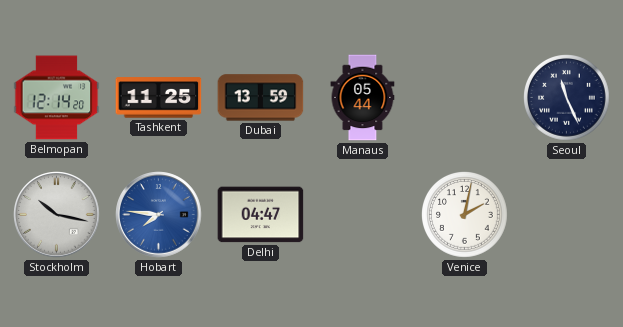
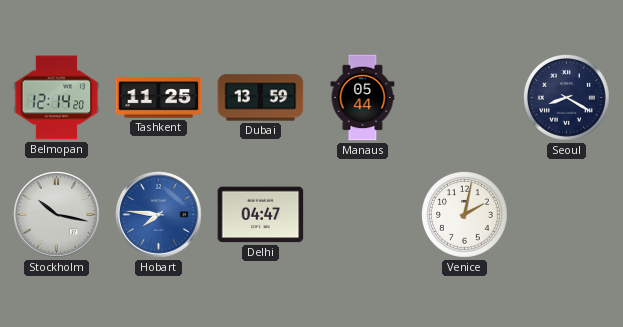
Seoul: 11:26 -> 8:20
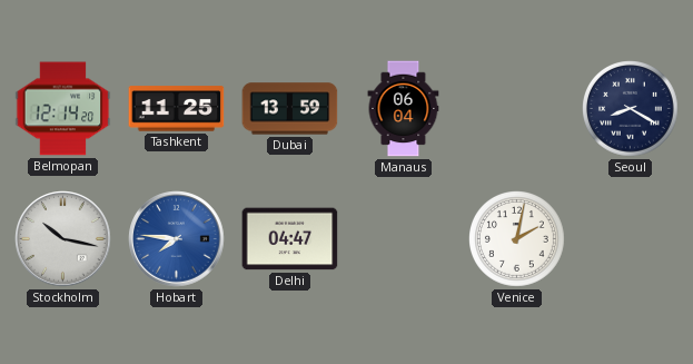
Manaus: 05:44 -> 06:04
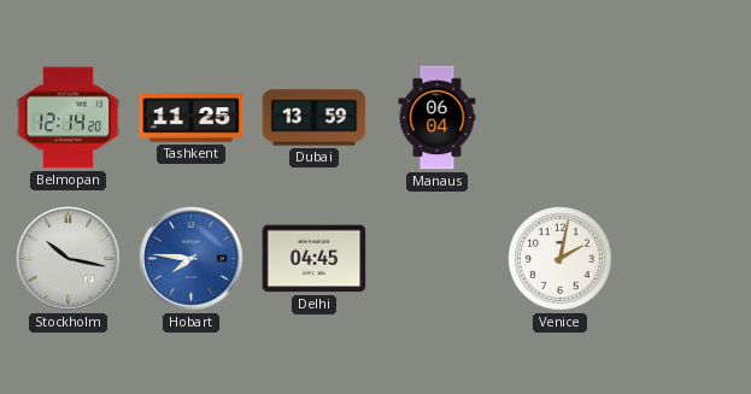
Seoul: 8:20 -> none
Delhi: 04:47 -> 04:45
